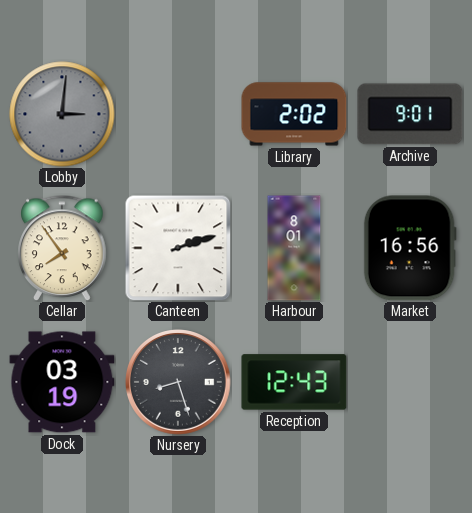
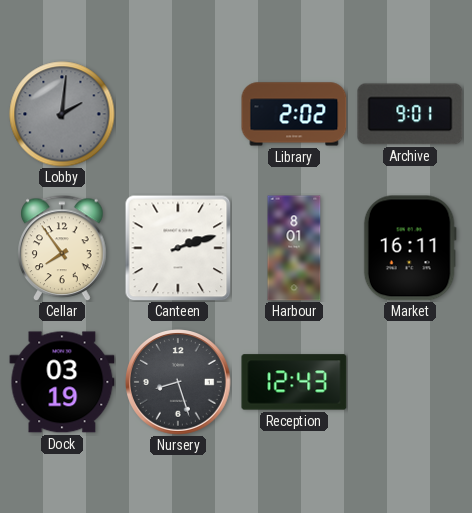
Lobby: 3:01 -> 2:01
Market: 16:56 -> 16:11
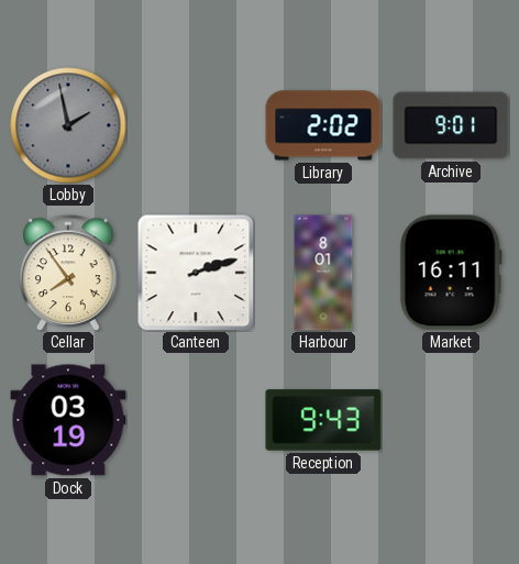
Lobby: 2:01 -> 1:58
Nursery: 8:27 -> none
Reception: 12:43 -> 9:43
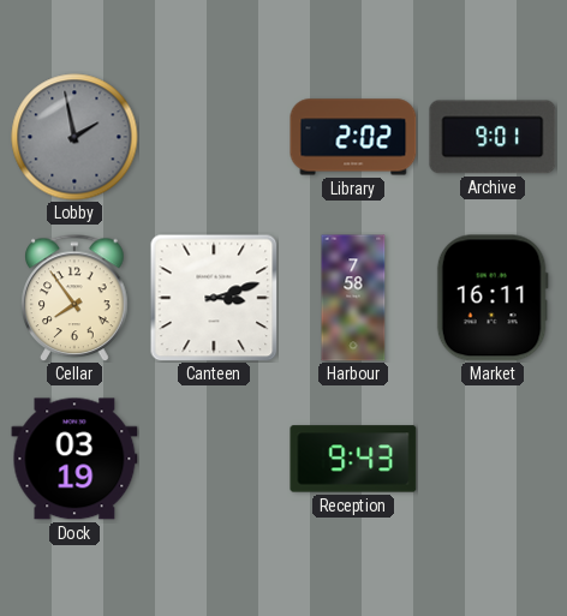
Canteen: 2:12 -> 3:12
Harbour: 8:01 -> 7:58
